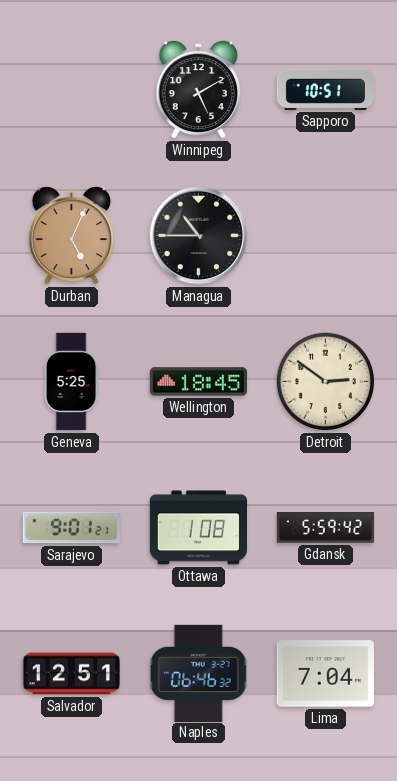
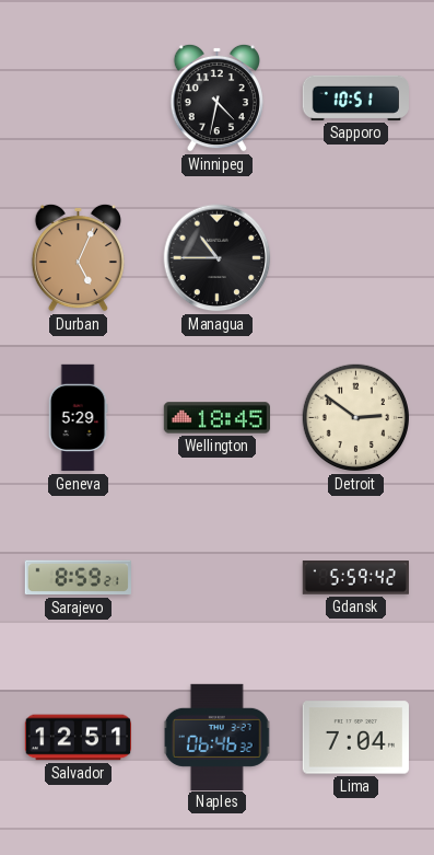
Winnipeg: 5:10 -> 4:32
Geneva: 5:25 -> 5:29
Sarajevo: 9:01 -> 8:59
Ottawa: 1:08 -> none
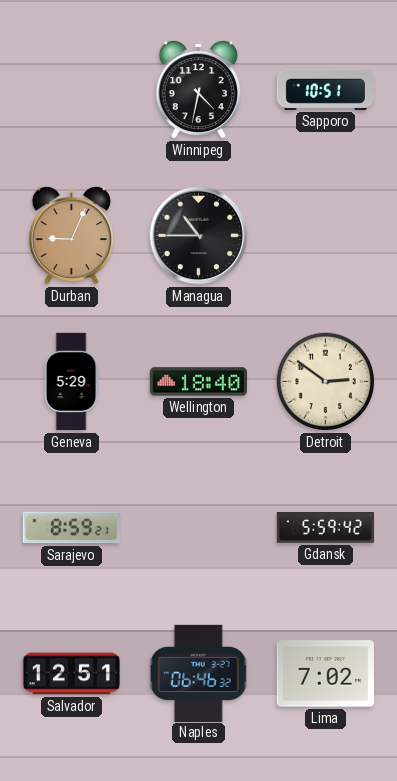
Durban: 5:04 -> 9:04
Wellington: 18:45 -> 18:40
Lima: 7:04 -> 7:02
